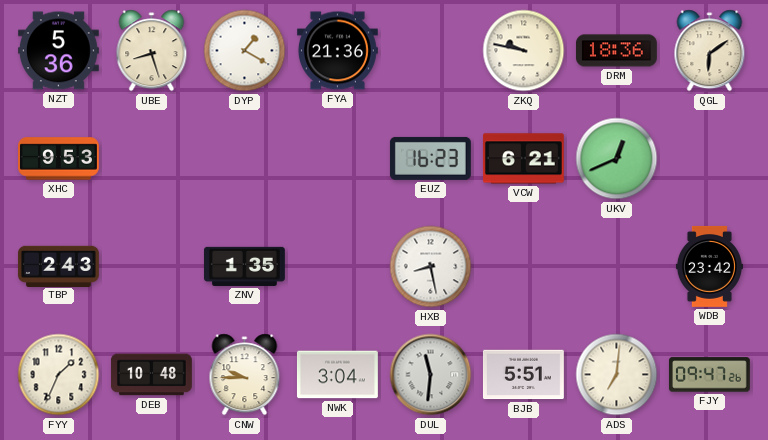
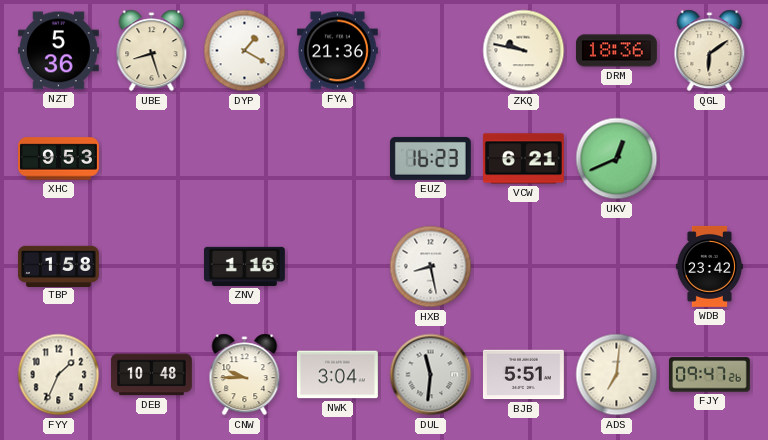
TBP: 2:43 -> 1:58
ZNV: 1:35 -> 1:16
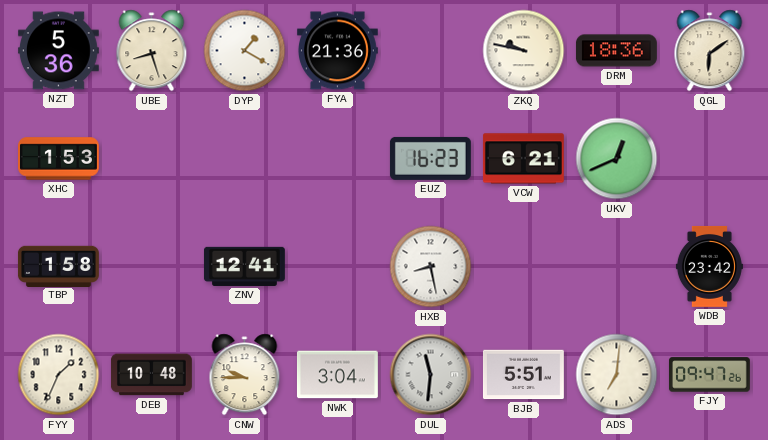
XHC: 9:53 -> 1:53
ZNV: 1:16 -> 12:41
